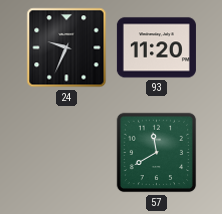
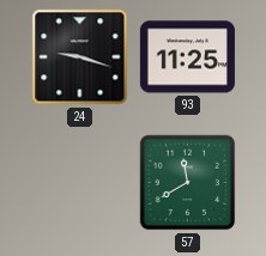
24: 9:34 -> 9:18
93: 11:20 -> 11:25
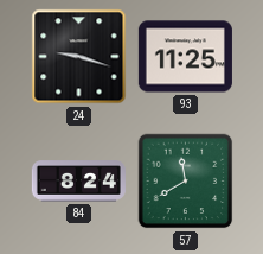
84: none -> 8:24
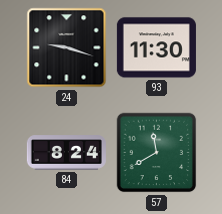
93: 11:25 -> 11:30
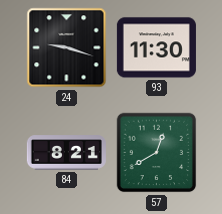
84: 8:24 -> 8:21
57: 11:40 -> 12:40
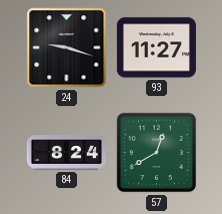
93: 11:30 -> 11:27
84: 8:21 -> 8:24
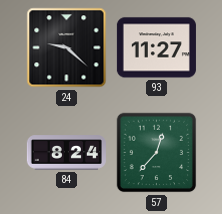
24: 9:18 -> 9:22
57: 12:40 -> 12:37
